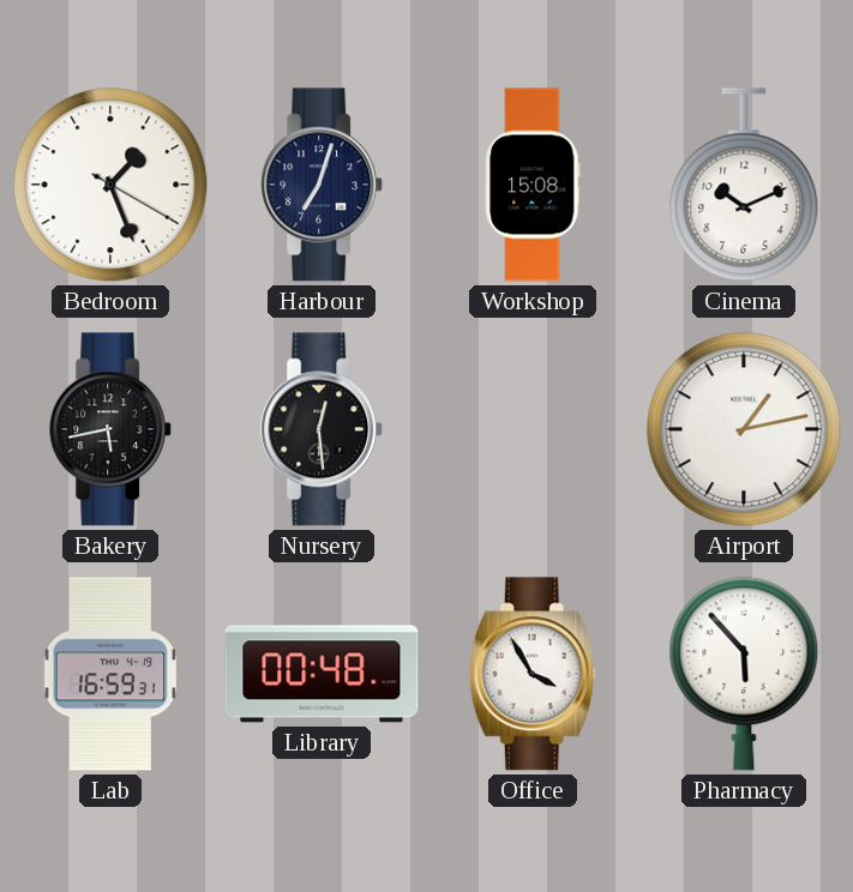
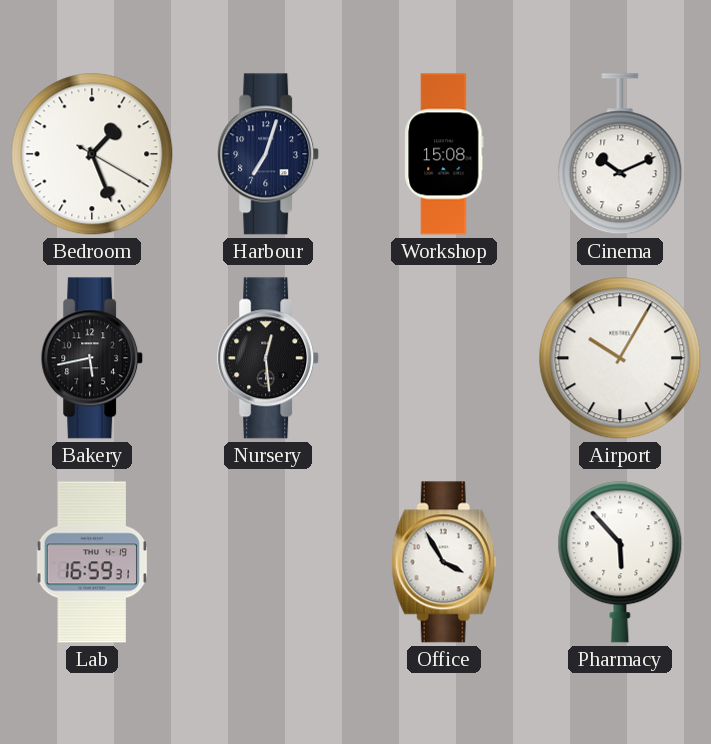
Airport: 1:13 -> 10:05
Library: 00:48 -> none
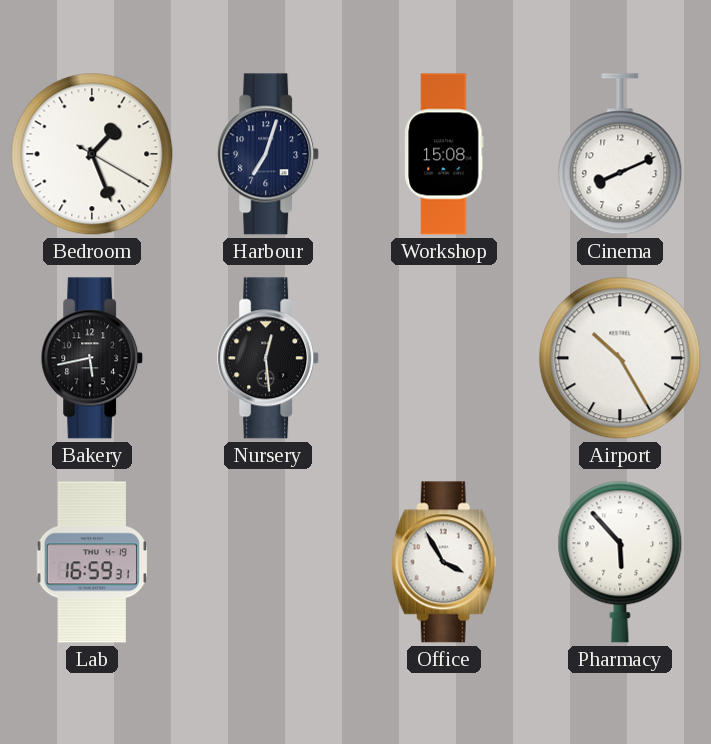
Cinema: 10:11 -> 8:11
Airport: 10:05 -> 10:25
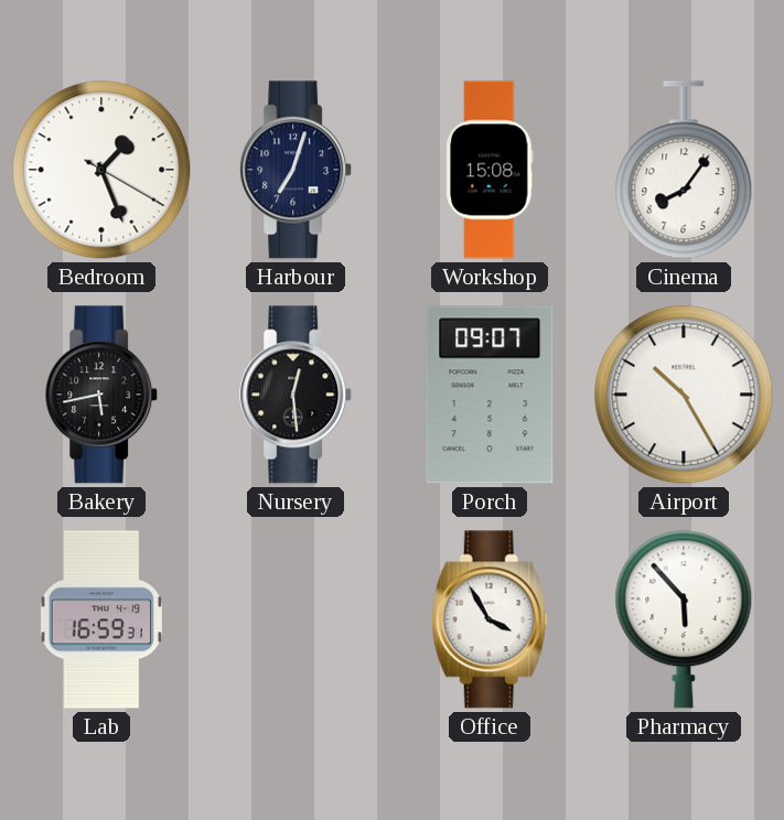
Cinema: 8:11 -> 8:06
Porch: none -> 09:07
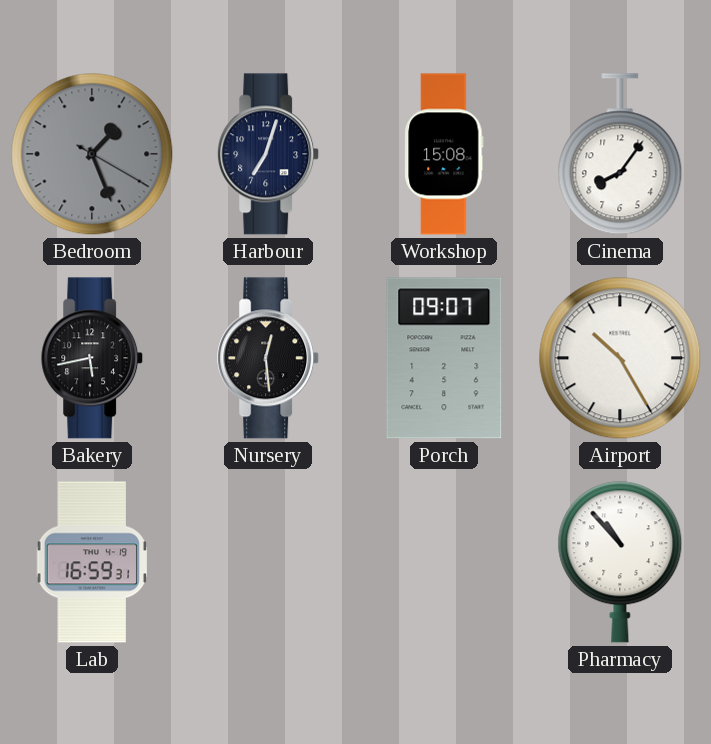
Bedroom dial: white -> grey
Office: 3:55 -> none
Pharmacy: 5:53 -> 10:53
